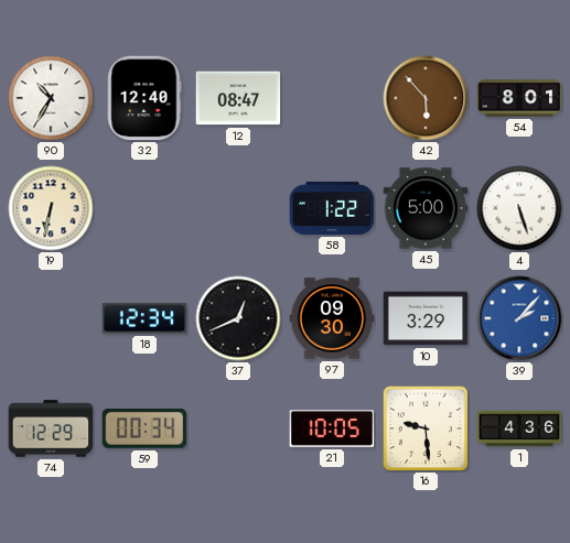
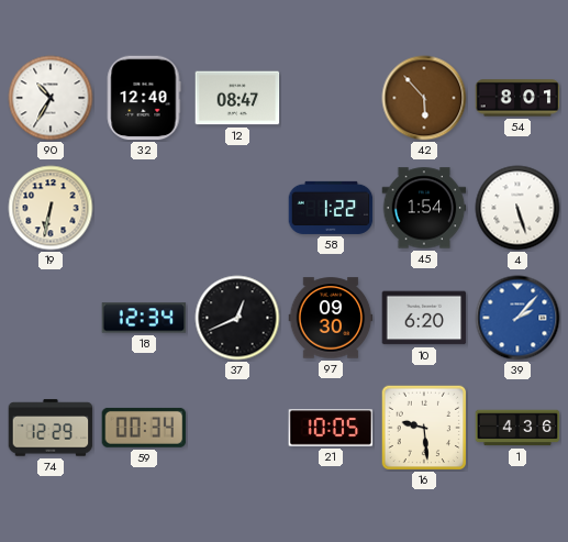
45: 5:00 -> 1:54
10: 3:29 -> 6:20
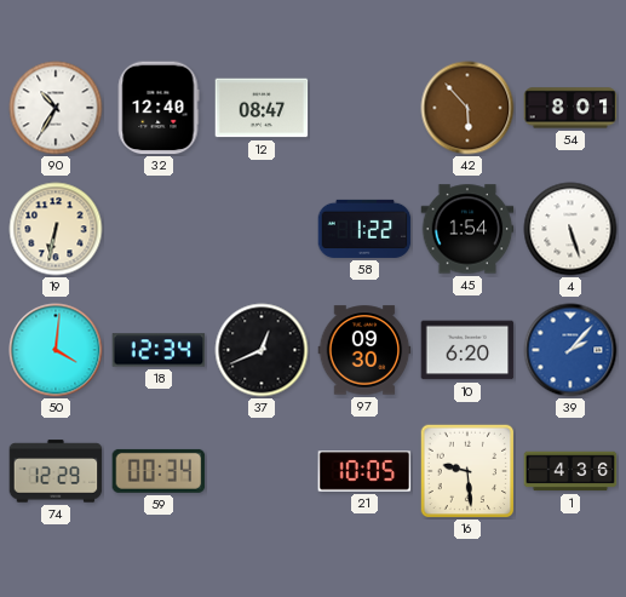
50: none -> 4:01
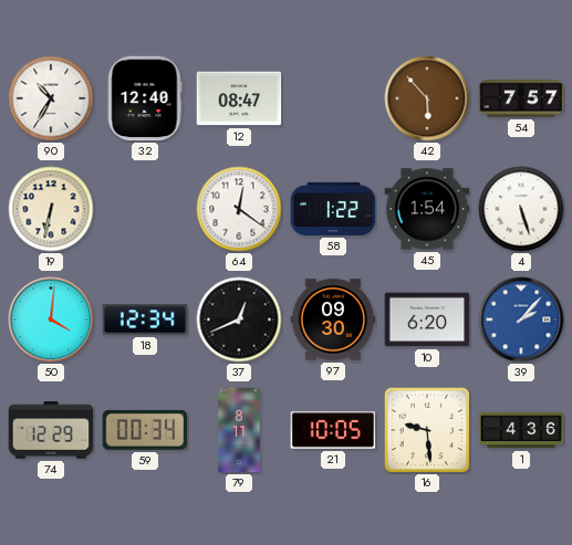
54: 8:01 -> 7:57
64: none -> 12:21
79: none -> 8:11
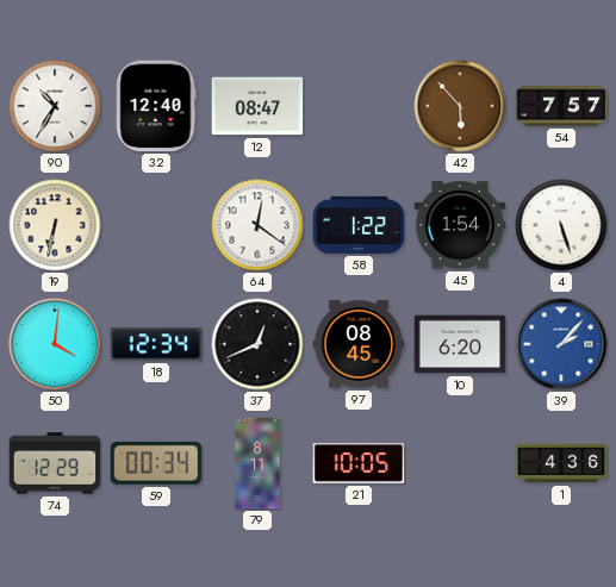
97: 09:30 -> 08:45
16: 9:29 -> none
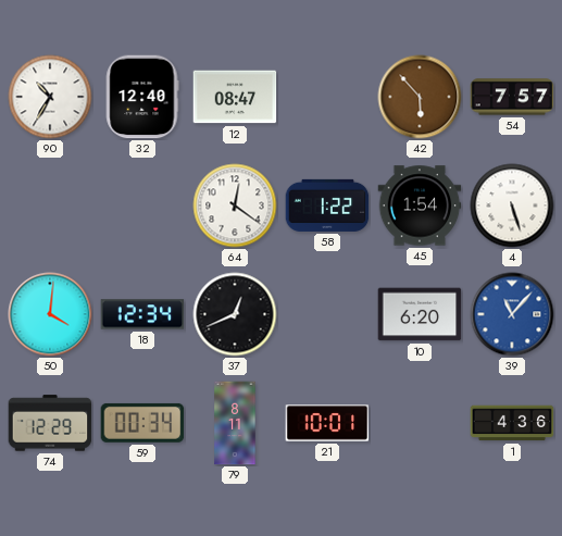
19: 6:32 -> none
97: 08:45 -> none
39: 2:07 -> 11:07
21: 10:05 -> 10:01
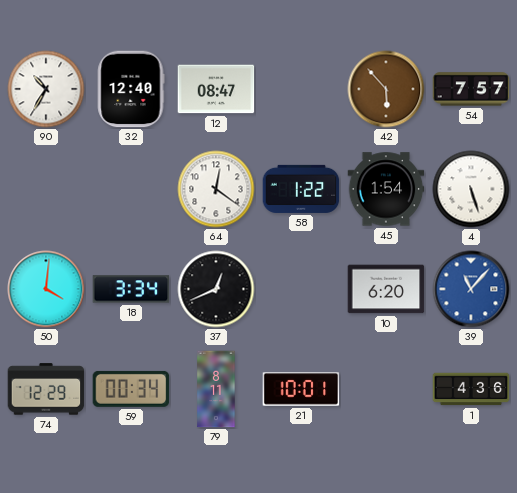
18: 12:34 -> 3:34
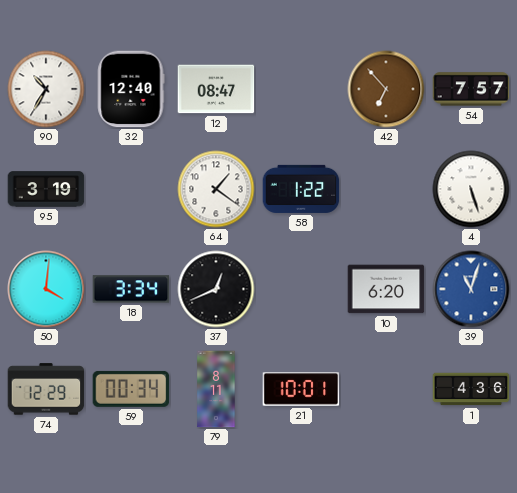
42: 5:53 -> 6:53
95: none -> 3:19
64: 12:21 -> 1:21
45: 1:54 -> none
39: 11:07 -> 11:03
